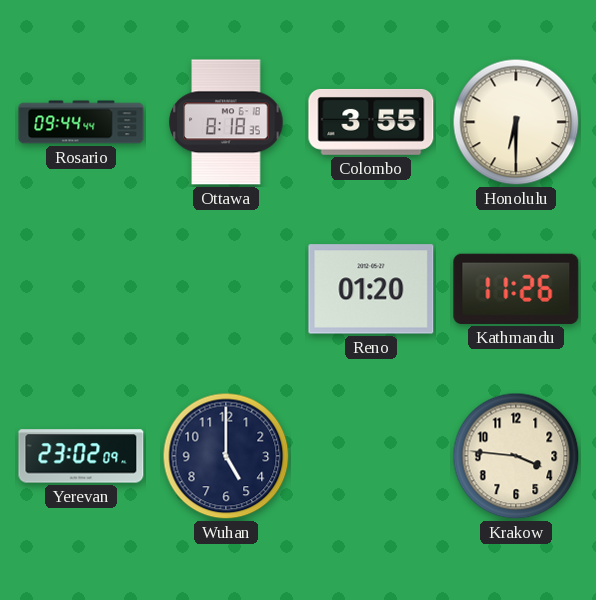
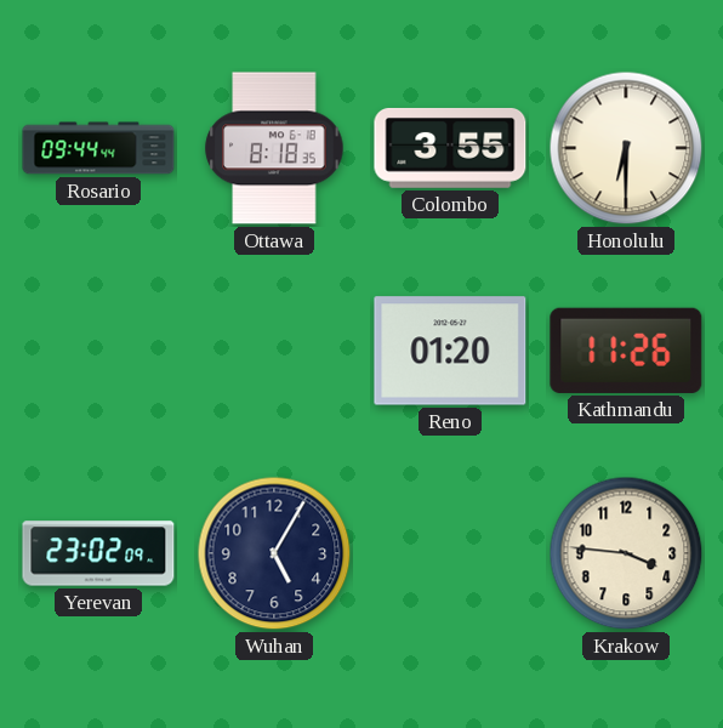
Wuhan: 5:00 -> 5:05
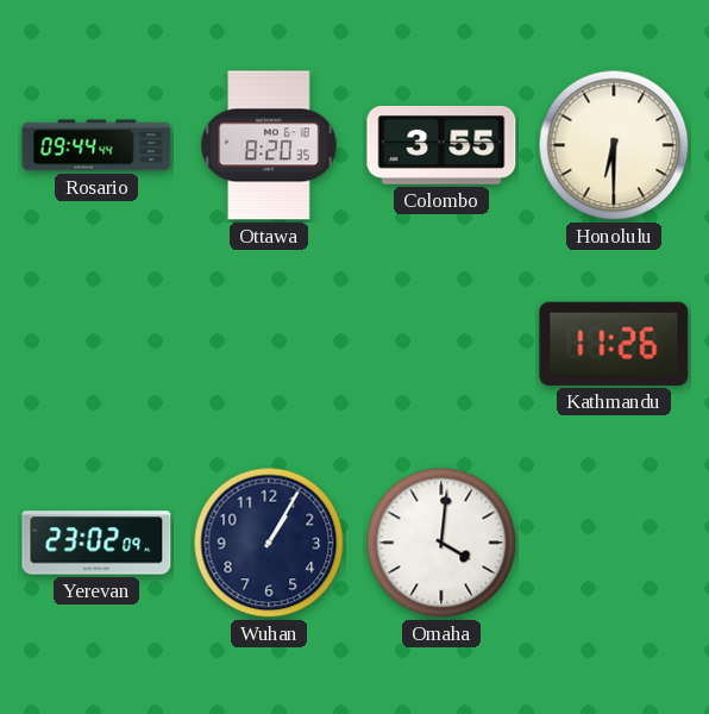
Ottawa: 8:18 -> 8:20
Reno: 01:20 -> none
Wuhan: 5:05 -> 1:05
Omaha: none -> 4:01
Krakow: 3:46 -> none
